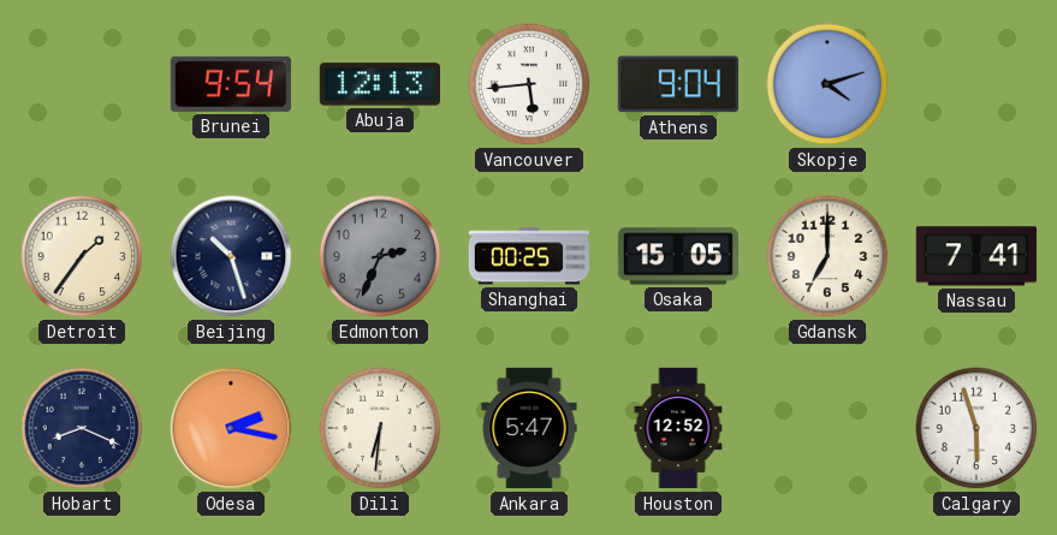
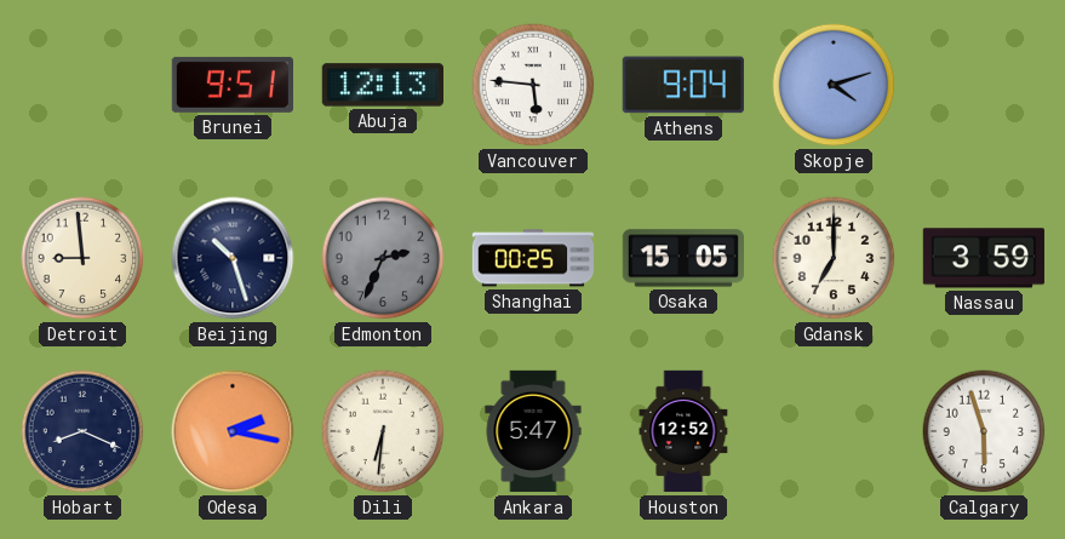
Brunei: 9:54 -> 9:51
Vancouver: 5:44 -> 5:46
Detroit: 1:36 -> 8:59
Nassau: 7:41 -> 3:59
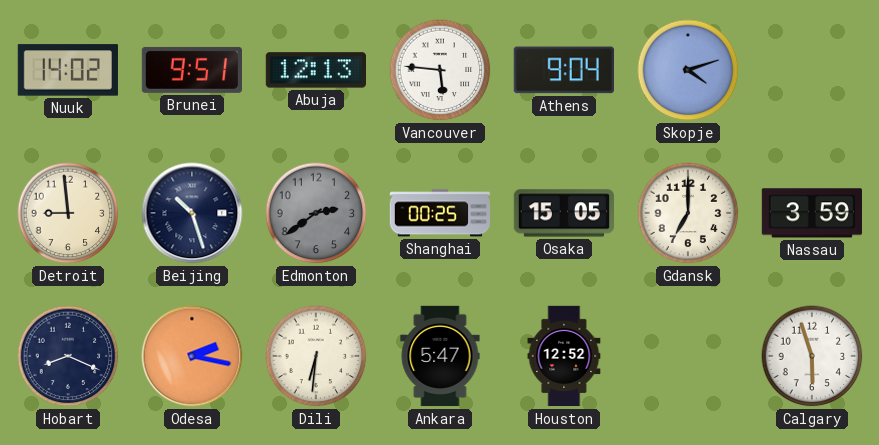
Nuuk: none -> 14:02
Edmonton: 2:34 -> 2:39
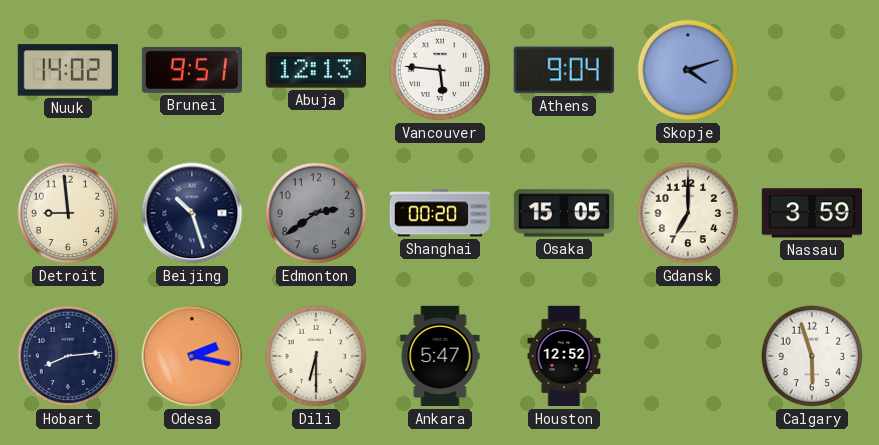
Shanghai: 00:25 -> 00:20
Hobart: 8:19 -> 8:14
Dili: 6:31 -> 6:30
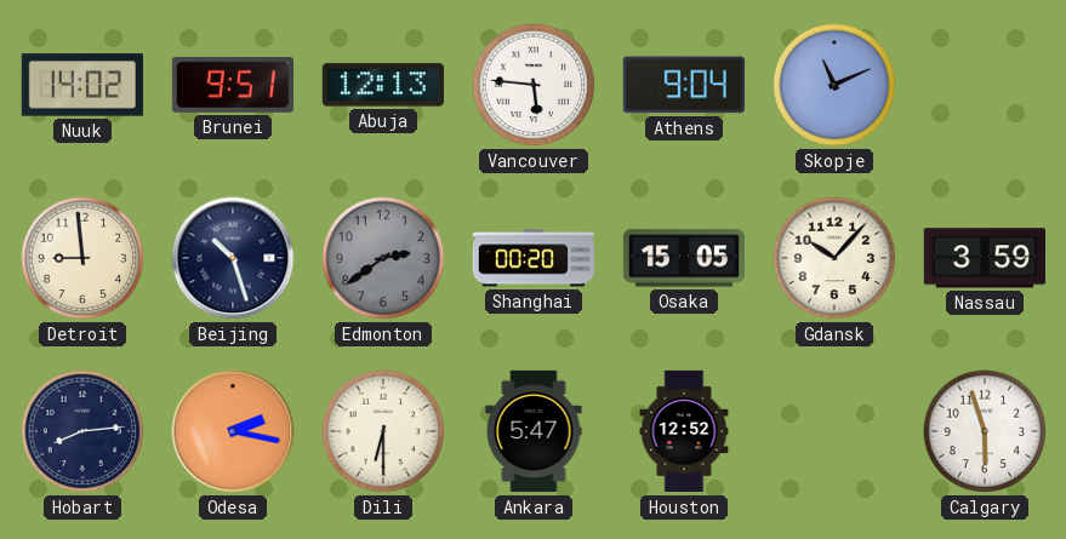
Skopje: 4:12 -> 11:11
Gdansk: 7:00 -> 10:07
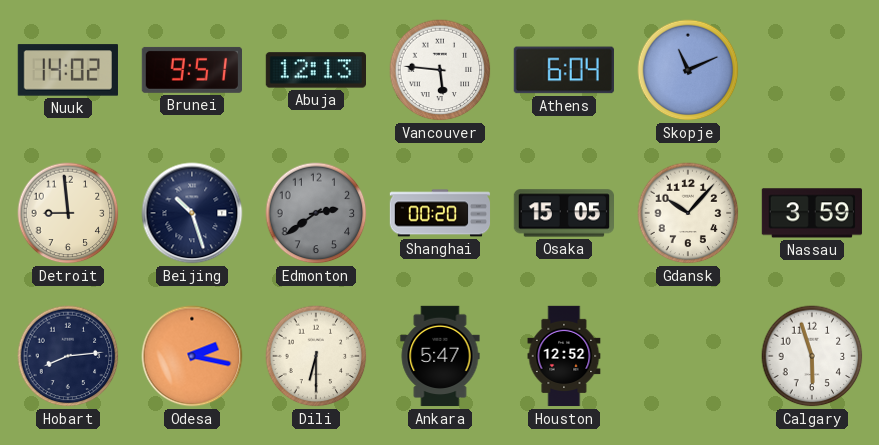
Athens: 9:04 -> 6:04
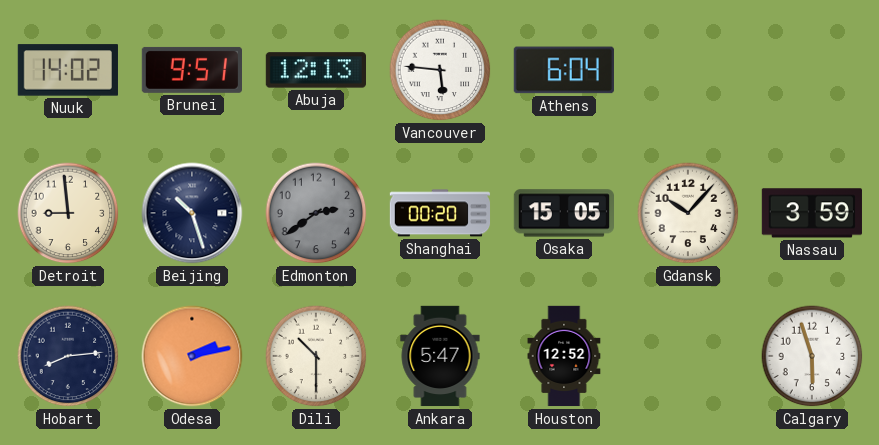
Skopje: 11:11 -> none
Odesa: 2:17 -> 2:13
Dili: 6:30 -> 10:30
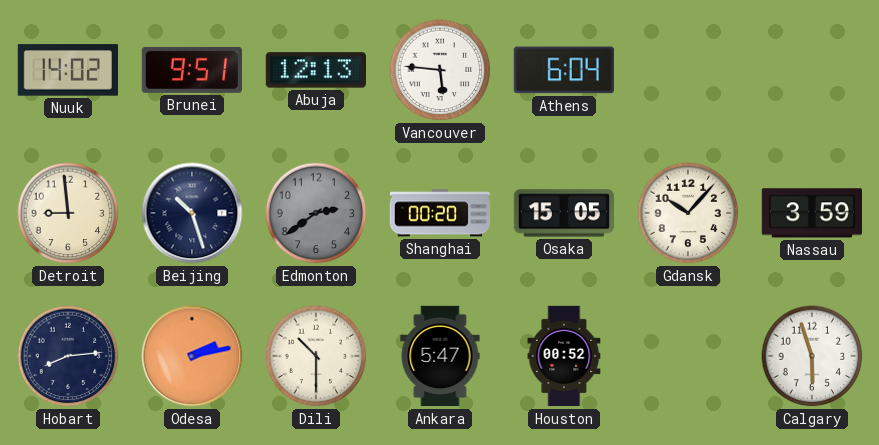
Houston: 12:52 -> 00:52
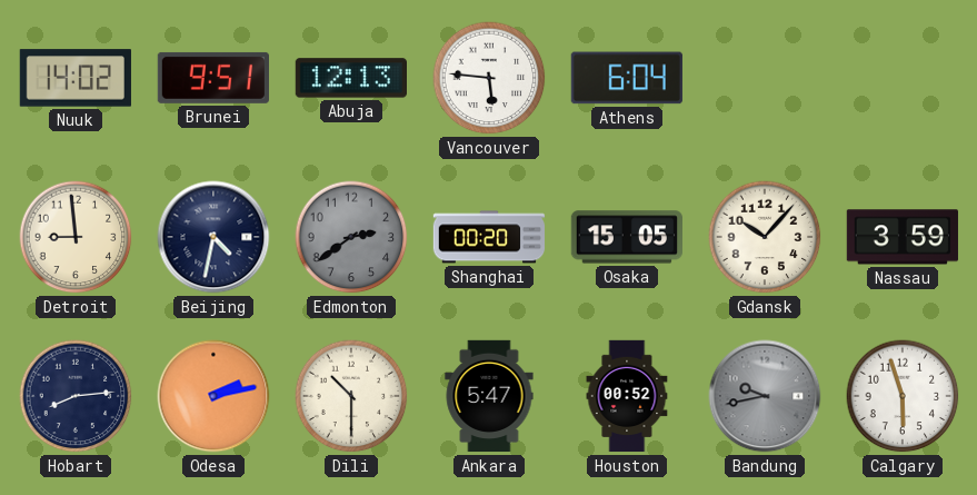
Beijing: 10:27 -> 4:32
Bandung: none -> 9:43
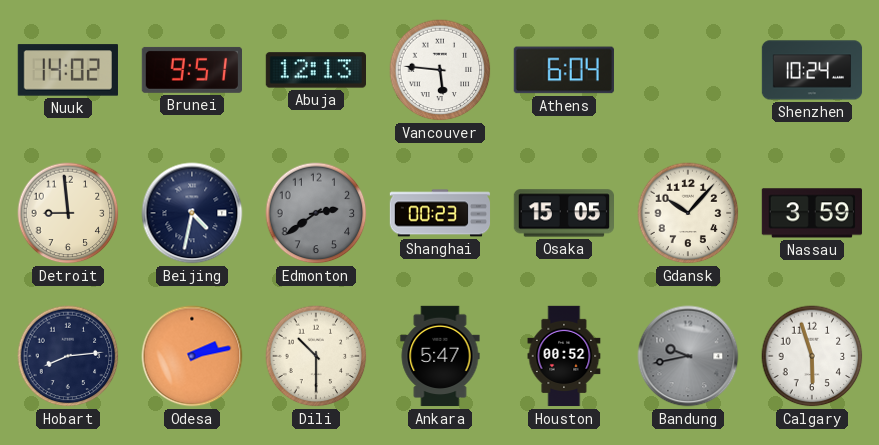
Shenzhen: none -> 10:24
Shanghai: 00:20 -> 00:23
